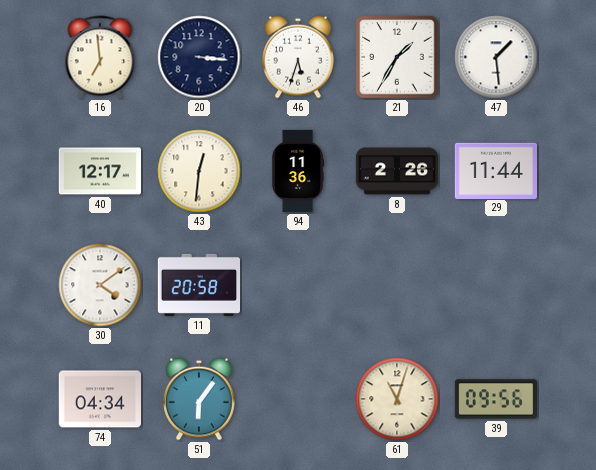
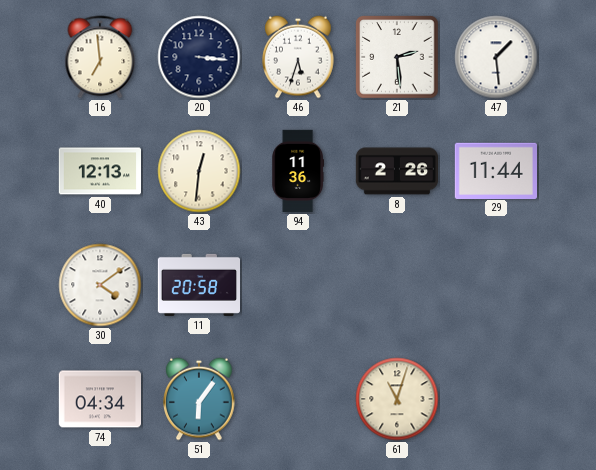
21: 1:35 -> 2:29
40: 12:17 -> 12:13
39: 09:56 -> none
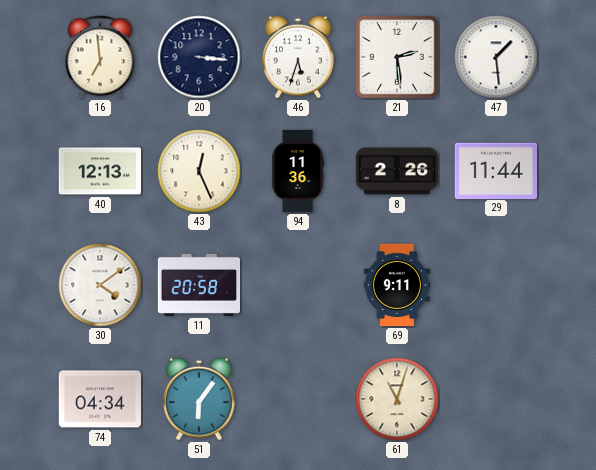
43: 12:31 -> 12:26
69: none -> 9:11
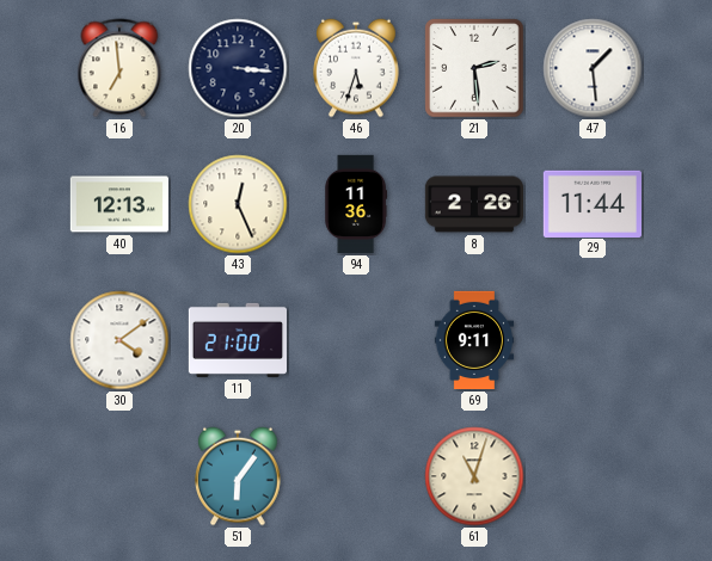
11: 20:58 -> 21:00
74: 04:34 -> none
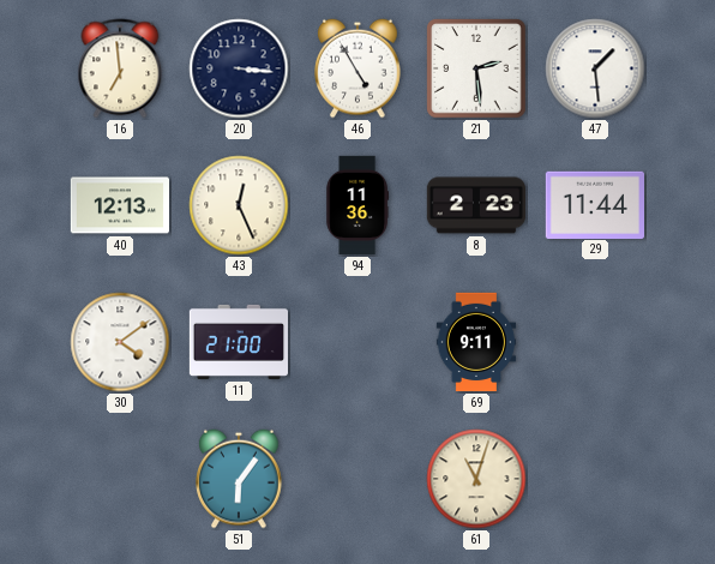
46: 5:33 -> 4:55
8: 2:26 -> 2:23
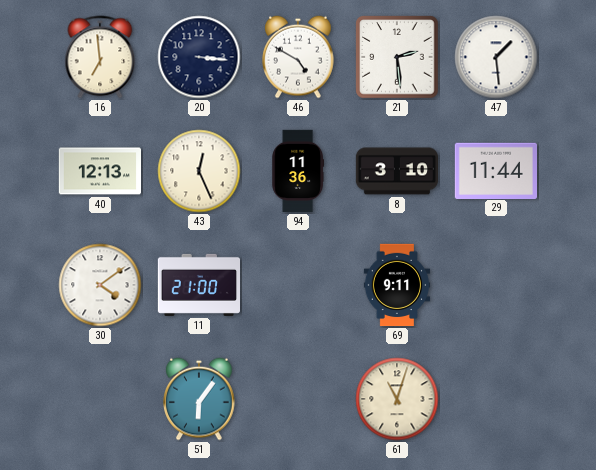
46: 4:55 -> 4:50
8: 2:23 -> 3:10
